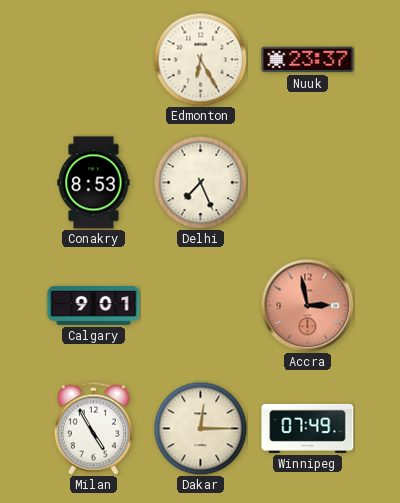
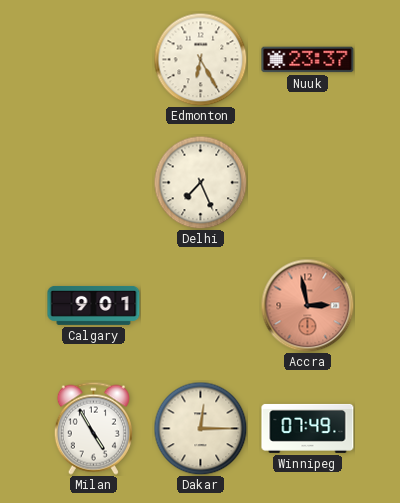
Conakry: 8:53 -> none
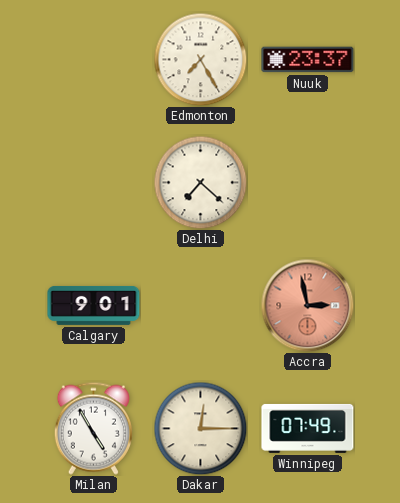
Edmonton: 6:25 -> 7:25
Delhi: 7:26 -> 7:22
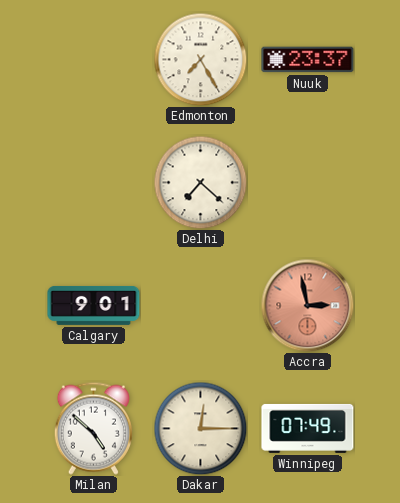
Milan: 4:55 -> 4:52
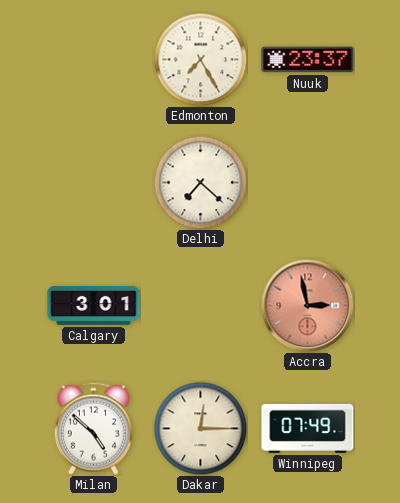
Calgary: 9:01 -> 3:01
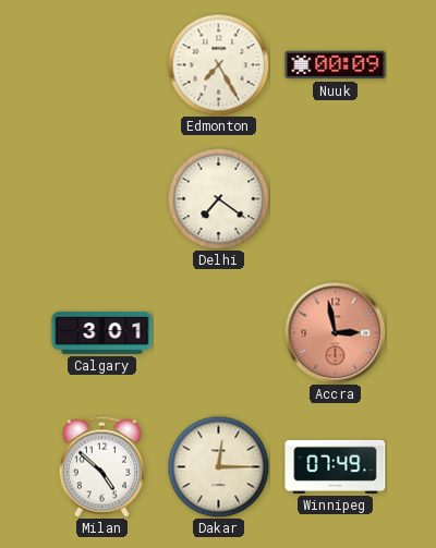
Nuuk: 23:37 -> 00:09
Delhi: 7:22 -> 7:21
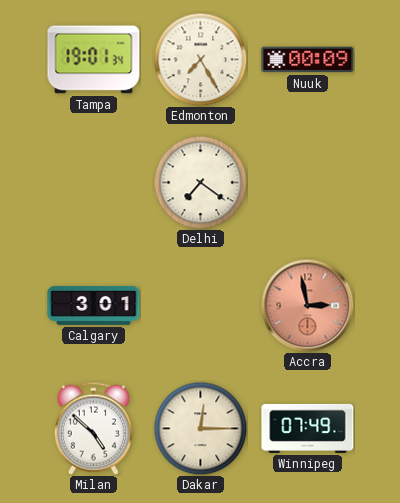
Tampa: none -> 19:01
